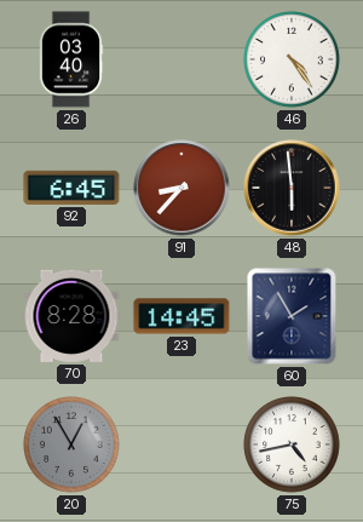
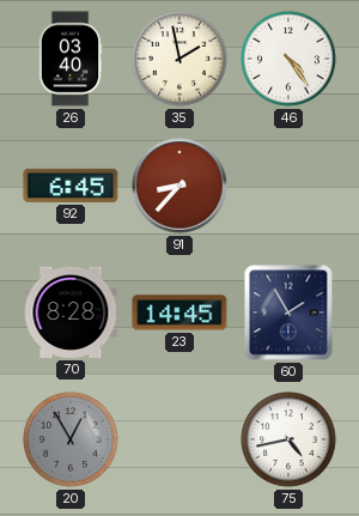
35: none -> 1:58
48: 5:59 -> none
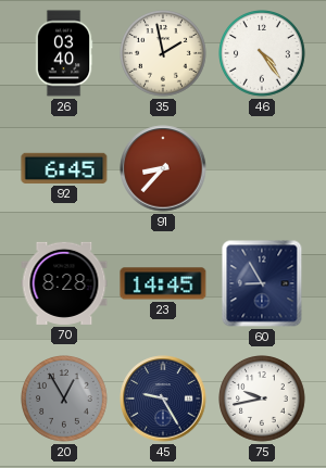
60: 1:55 -> 8:55
45: none -> 9:25
75: 4:43 -> 9:43
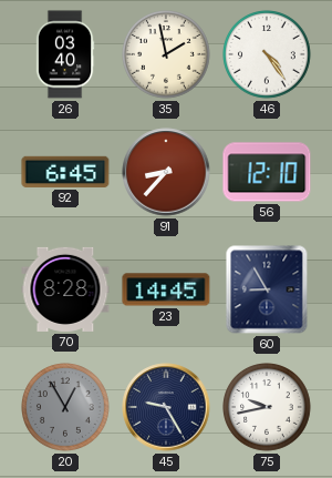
56: none -> 12:10
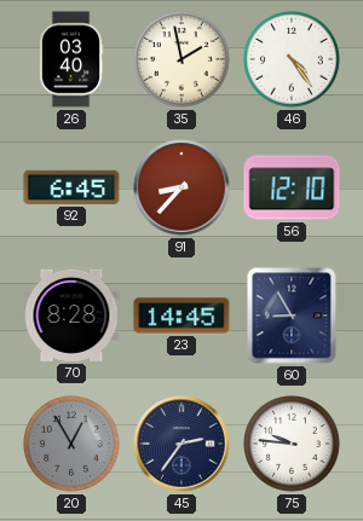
45: 9:25 -> 2:36
75: 9:43 -> 9:46
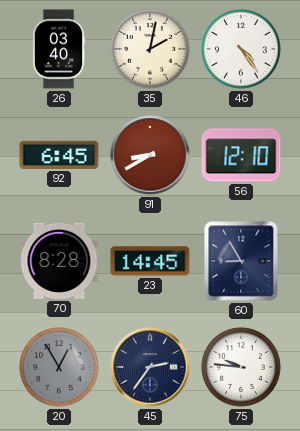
35: 1:58 -> 2:02
91: 8:37 -> 8:40
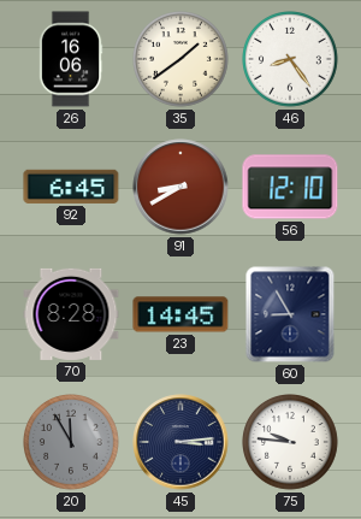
26: 03:40 -> 16:06
35: 2:02 -> 1:39
46: 4:24 -> 8:24
20: 12:55 -> 11:55
45: 2:36 -> 3:14
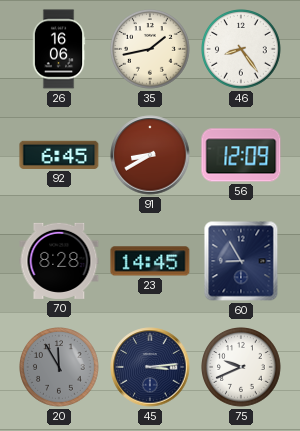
35: 1:39 -> 1:43
56: 12:10 -> 12:09
75: 9:46 -> 9:41
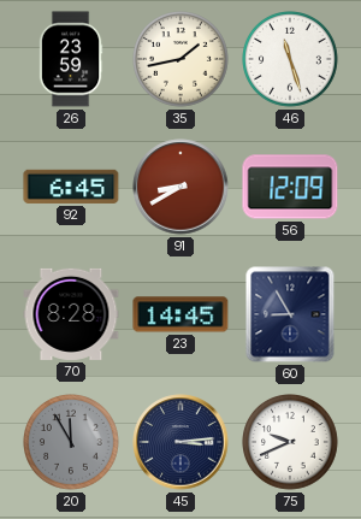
26: 16:06 -> 23:59
46: 8:24 -> 11:27
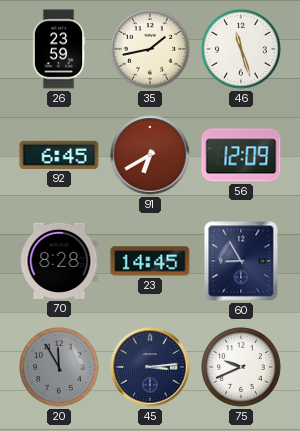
91: 8:40 -> 6:40
